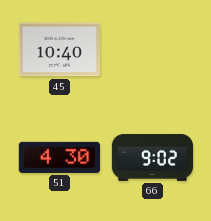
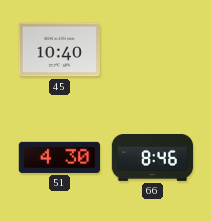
66: 9:02 -> 8:46
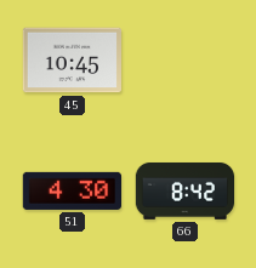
45: 10:40 -> 10:45
66: 8:46 -> 8:42
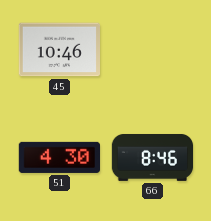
45: 10:45 -> 10:46
66: 8:42 -> 8:46
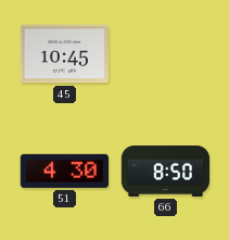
45: 10:46 -> 10:45
66: 8:46 -> 8:50
